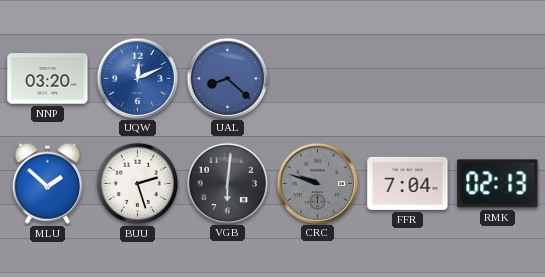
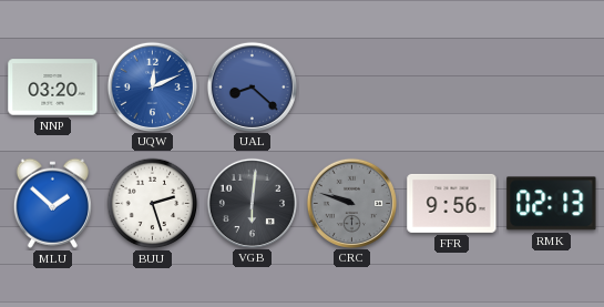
FFR: 7:04 -> 9:56
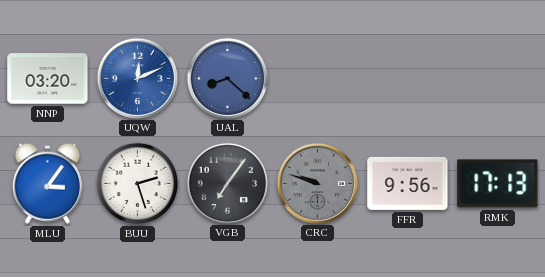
MLU: 1:52 -> 3:06
VGB: 6:01 -> 7:06
RMK: 02:13 -> 17:13
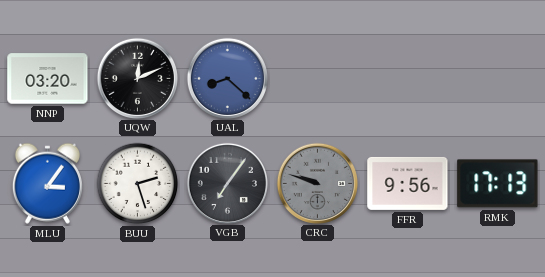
UQW dial: blue -> black
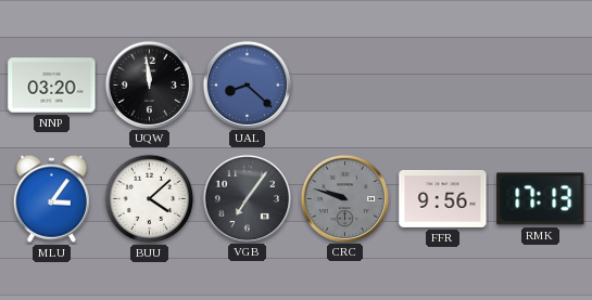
UQW: 12:11 -> 11:59
BUU: 2:27 -> 4:08
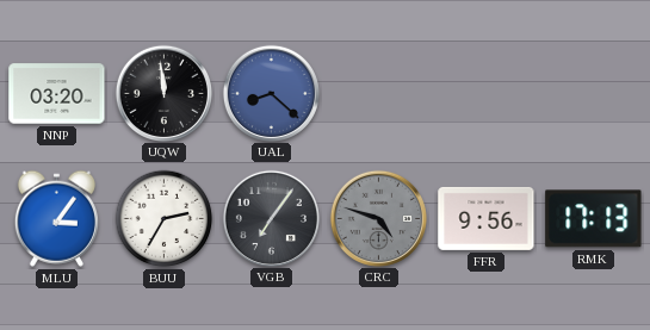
BUU: 4:08 -> 2:35
CRC: 9:48 -> 4:48
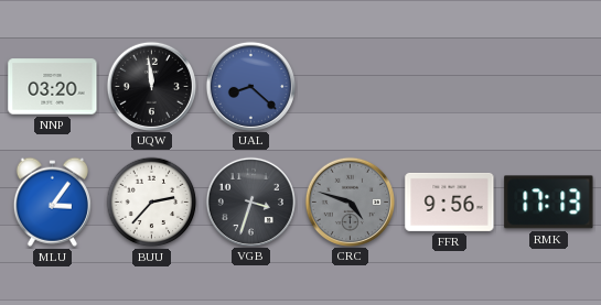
BUU: 2:35 -> 2:37
VGB: 7:06 -> 3:33
